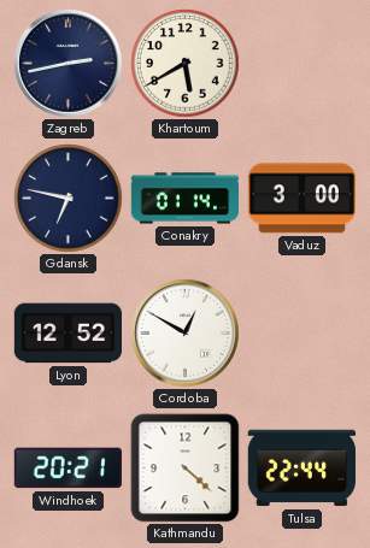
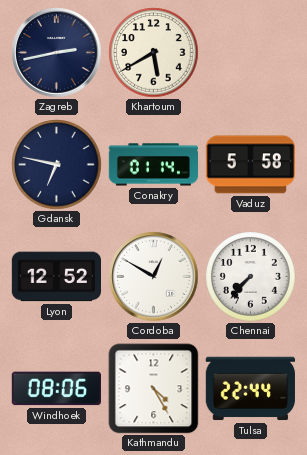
Vaduz: 3:00 -> 5:58
Chennai: none -> 7:37
Windhoek: 20:21 -> 08:06
Kathmandu: 4:22 -> 4:25
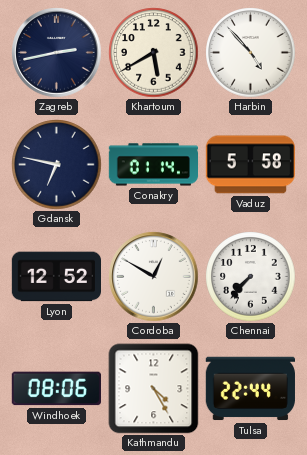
Harbin: none -> 4:53
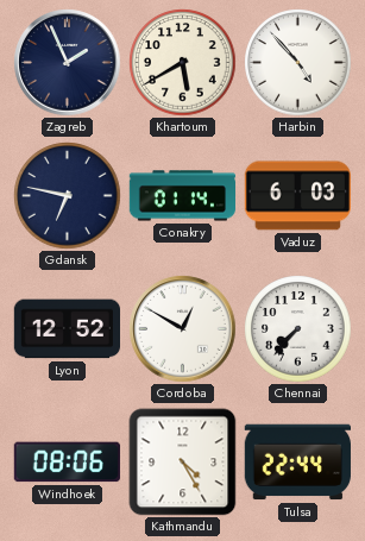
Zagreb: 2:43 -> 1:56
Vaduz: 5:58 -> 6:03
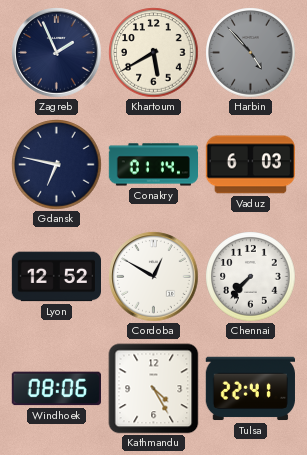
Harbin dial: white -> grey
Tulsa: 22:44 -> 22:41
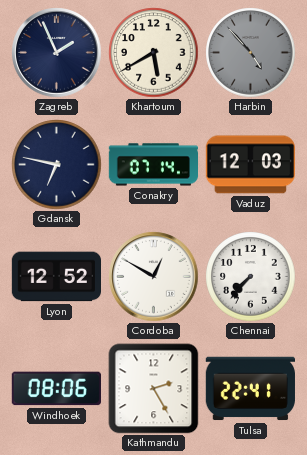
Conakry: 01:14 -> 07:14
Vaduz: 6:03 -> 12:03
Kathmandu: 4:25 -> 2:25
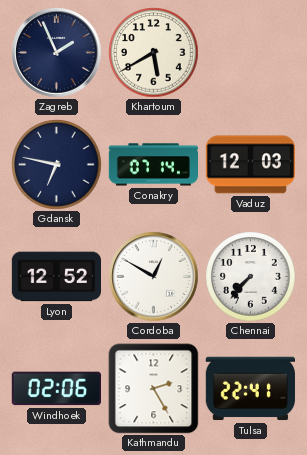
Harbin: 4:53 -> none
Windhoek: 08:06 -> 02:06
